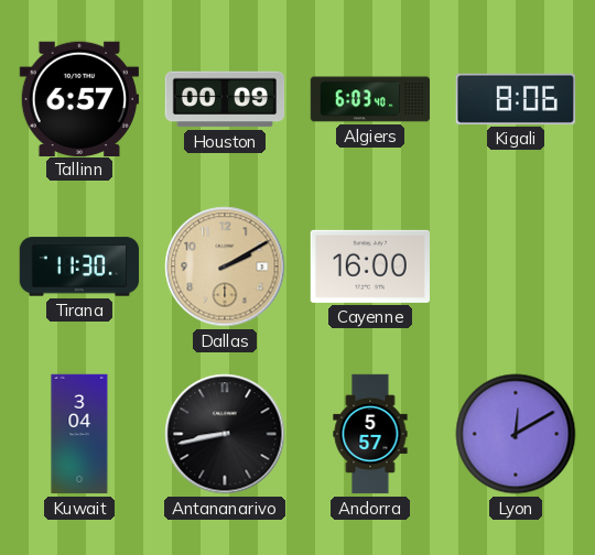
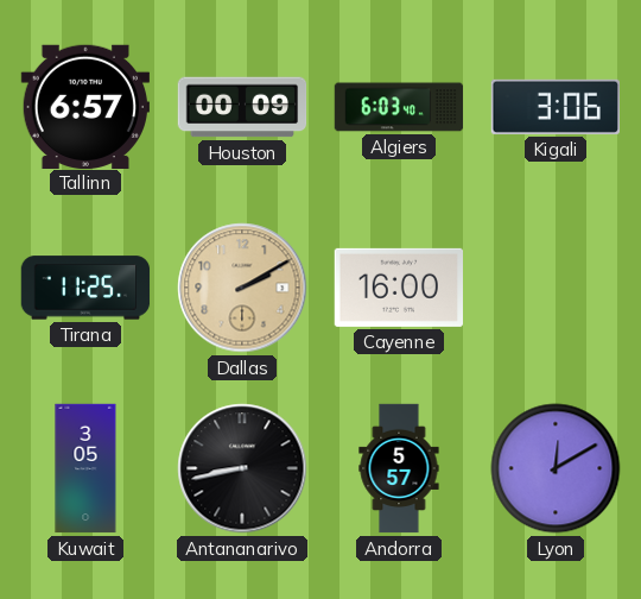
Kigali: 8:06 -> 3:06
Tirana: 11:30 -> 11:25
Kuwait: 3:04 -> 3:05
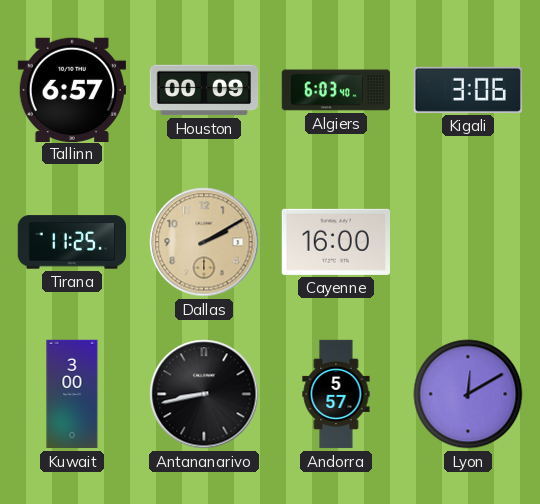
Kuwait: 3:05 -> 3:00
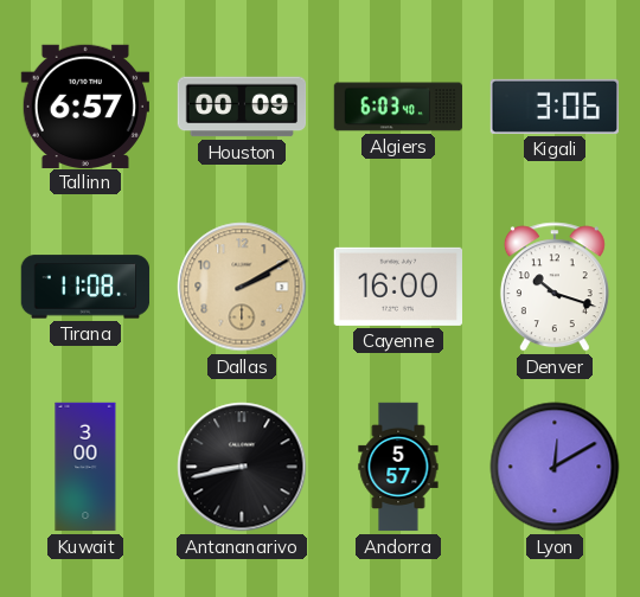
Tirana: 11:25 -> 11:08
Denver: none -> 10:18
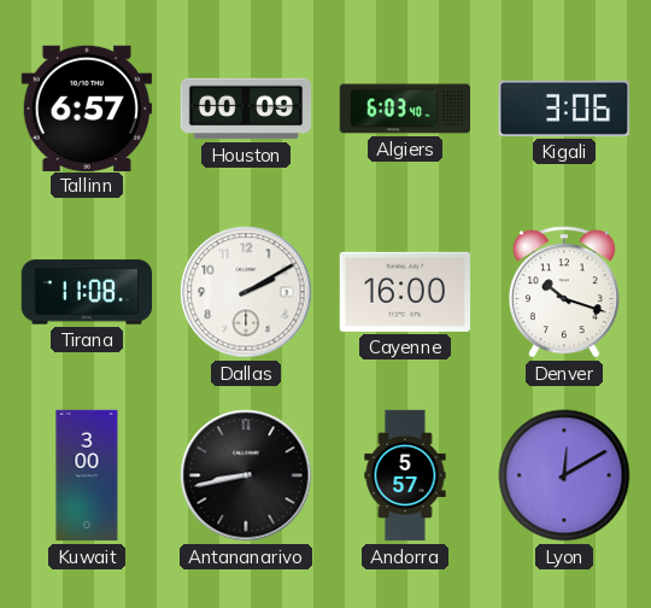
Dallas dial: champagne -> white
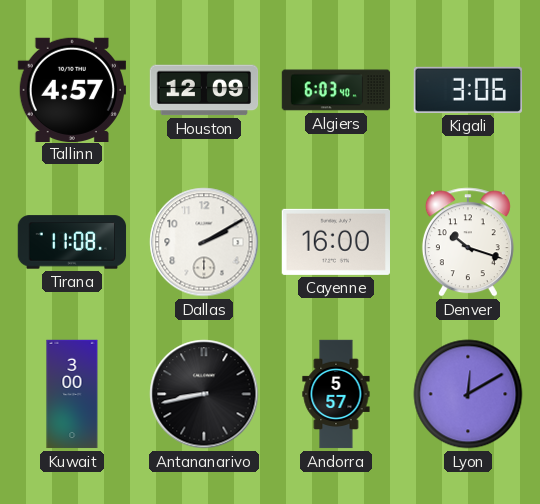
Tallinn: 6:57 -> 4:57
Houston: 00:09 -> 12:09
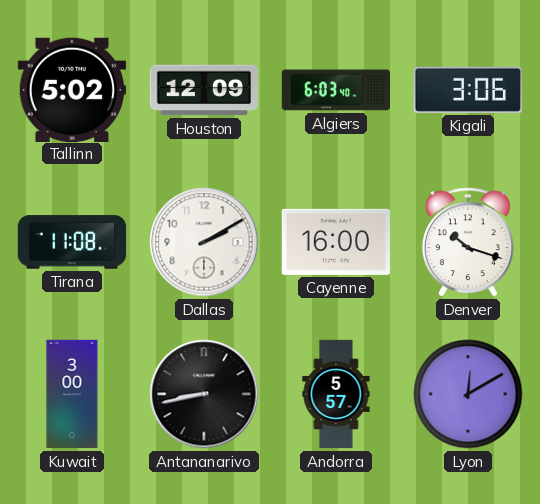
Tallinn: 4:57 -> 5:02
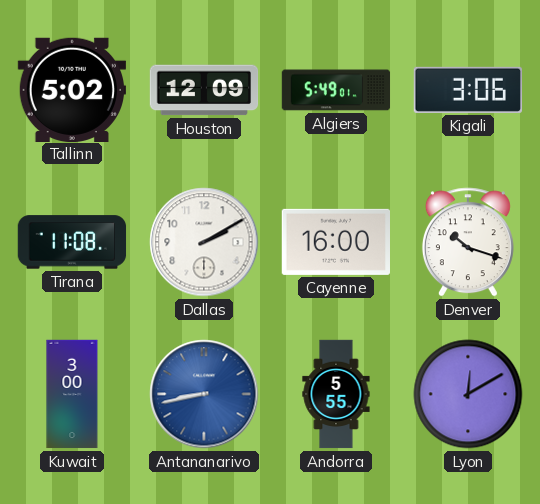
Algiers: 6:03 -> 5:49
Antananarivo dial: black -> blue
Andorra: 5:57 -> 5:55
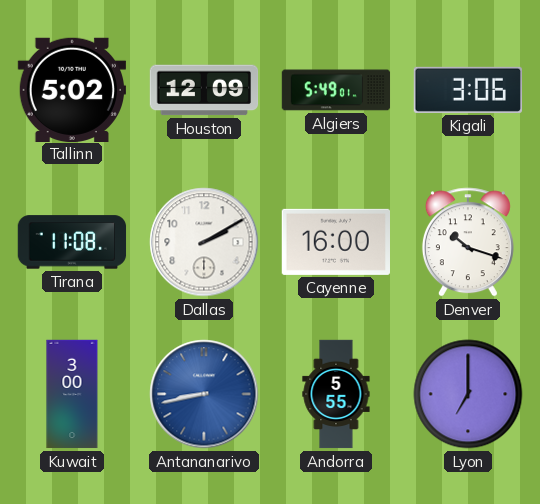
Lyon: 12:10 -> 7:00
